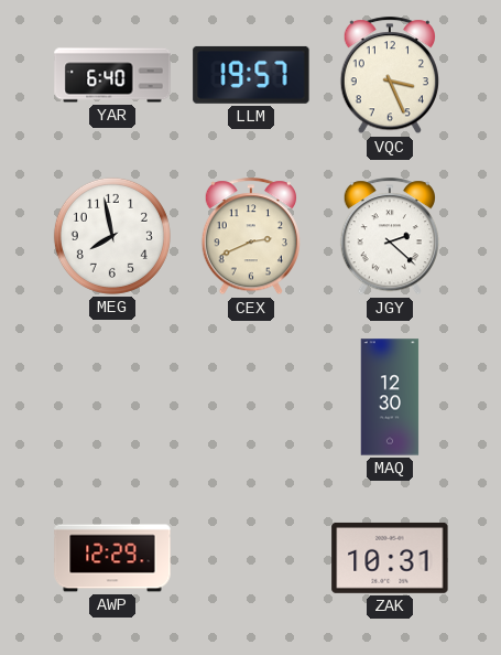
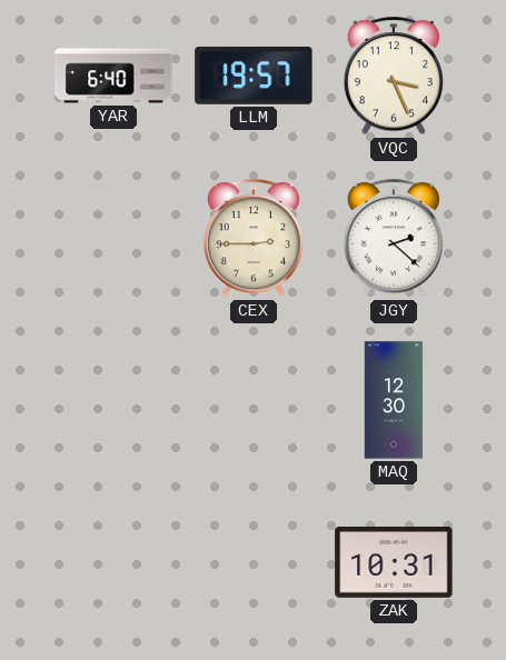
MEG: 7:58 -> none
CEX: 2:41 -> 2:45
AWP: 12:29 -> none
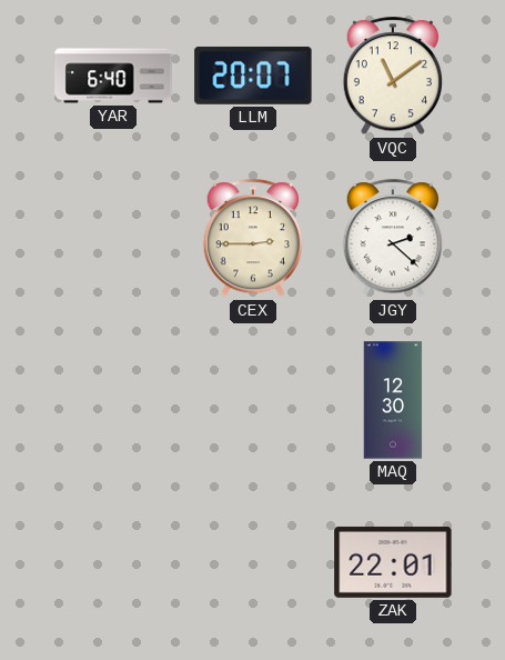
LLM: 19:57 -> 20:07
VQC: 3:26 -> 11:09
ZAK: 10:31 -> 22:01
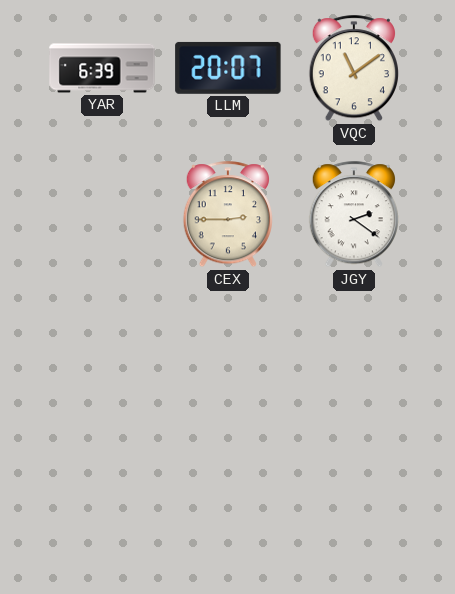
YAR: 6:40 -> 6:39
JGY: 2:22 -> 2:21
MAQ: 12:30 -> none
ZAK: 22:01 -> none
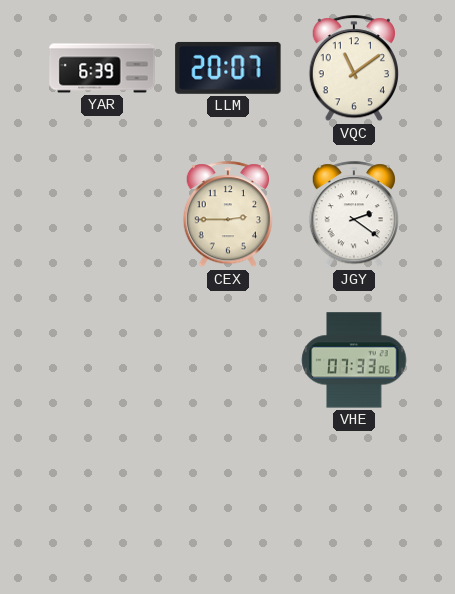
VHE: none -> 07:33
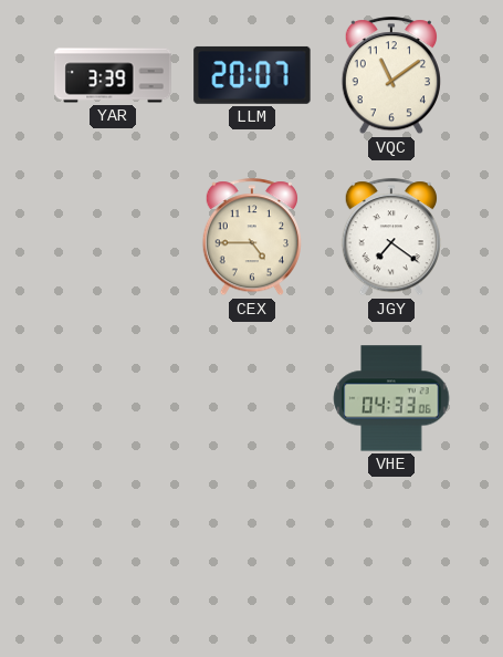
YAR: 6:39 -> 3:39
CEX: 2:45 -> 4:45
JGY: 2:21 -> 7:21
VHE: 07:33 -> 04:33
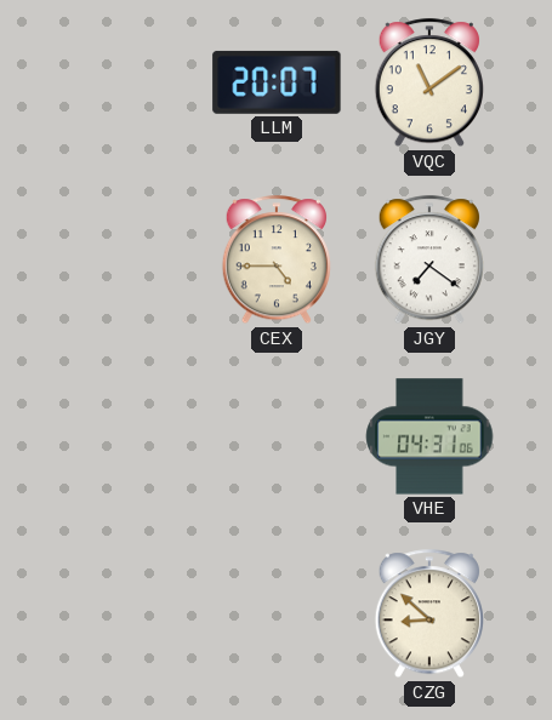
YAR: 3:39 -> none
VHE: 04:33 -> 04:31
CZG: none -> 8:52
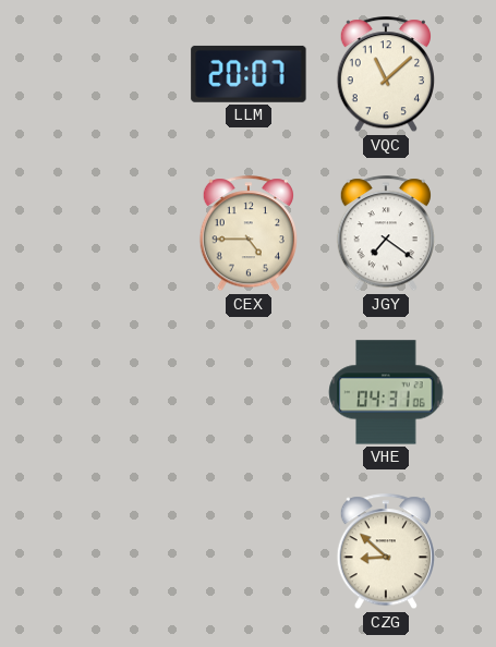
VQC: 11:09 -> 11:08
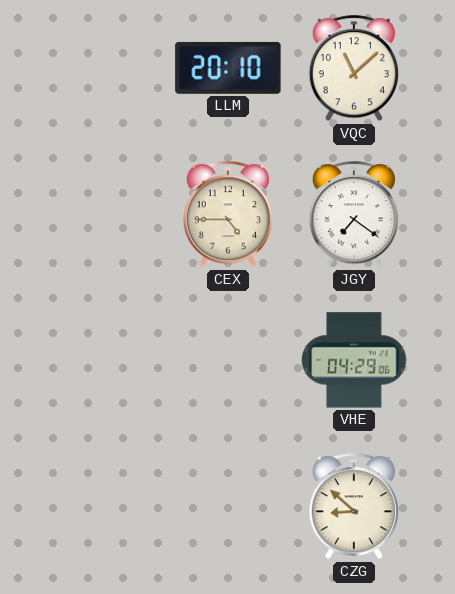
LLM: 20:07 -> 20:10
VHE: 04:31 -> 04:29
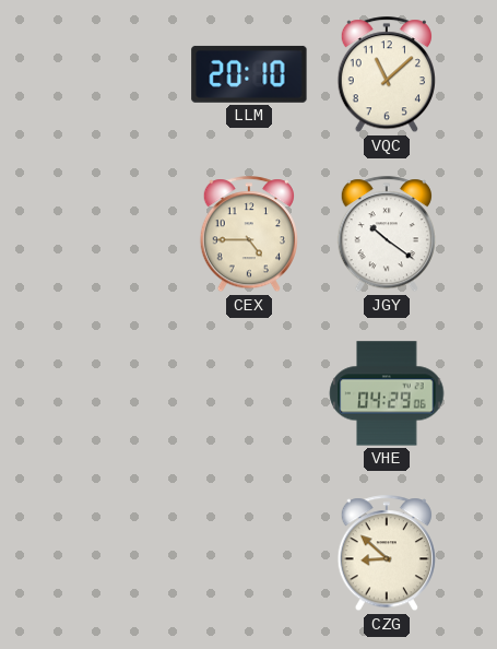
JGY: 7:21 -> 10:21
